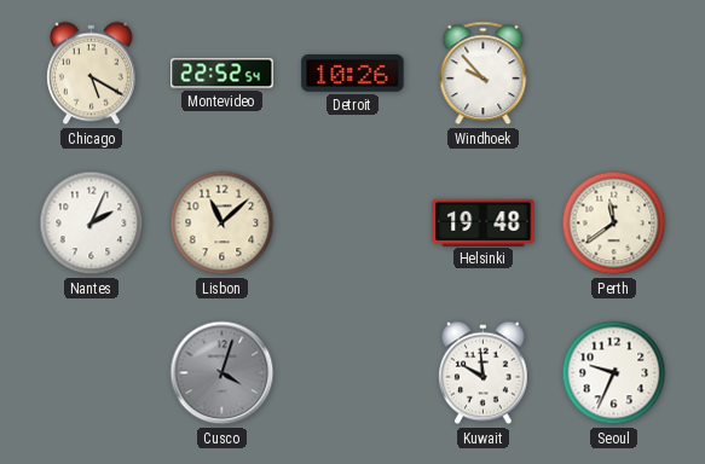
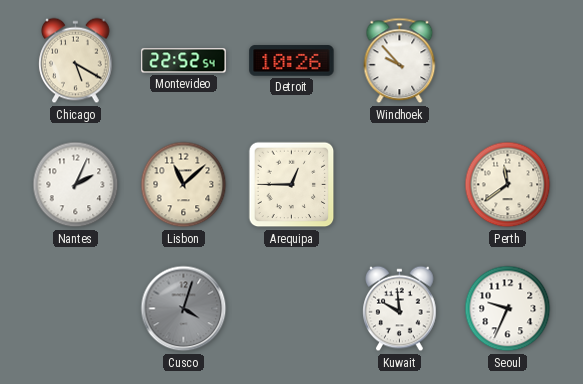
Arequipa: none -> 12:45
Helsinki: 19:48 -> none
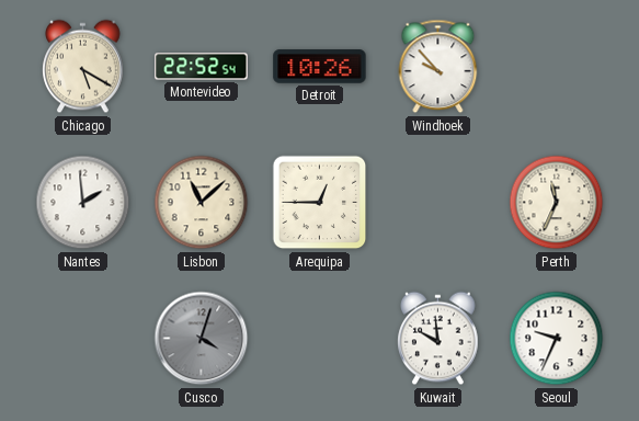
Nantes: 2:04 -> 1:59
Perth: 11:39 -> 11:34
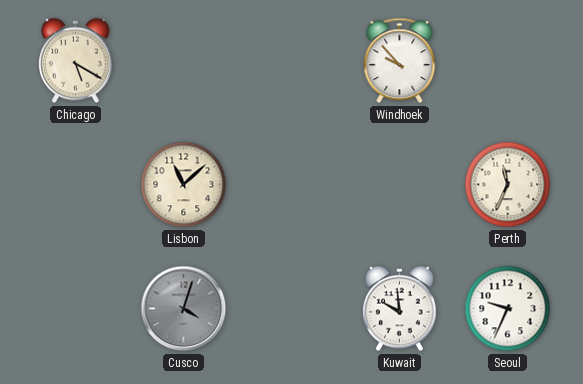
Montevideo: 22:52 -> none
Detroit: 10:26 -> none
Nantes: 1:59 -> none
Arequipa: 12:45 -> none
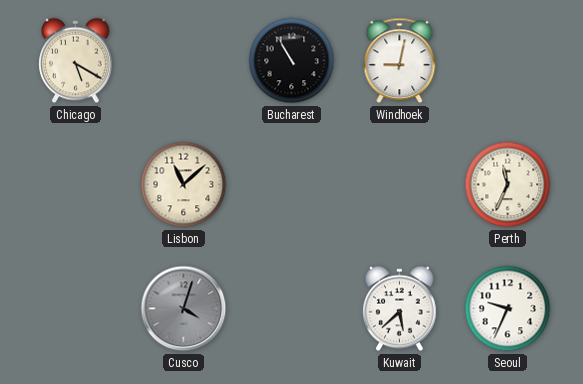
Bucharest: none -> 10:55
Windhoek: 9:53 -> 9:02
Kuwait: 9:59 -> 5:38
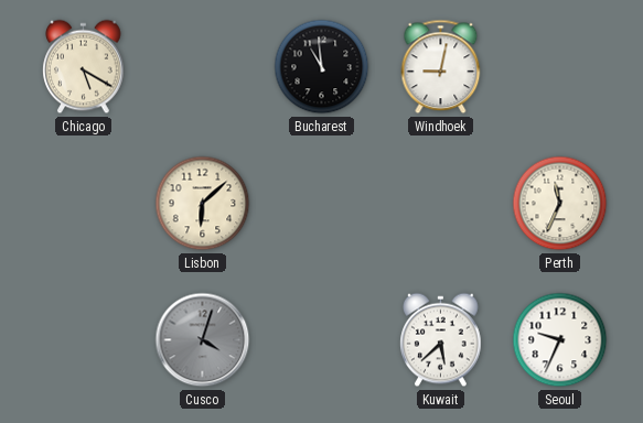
Bucharest: 10:55 -> 10:59
Lisbon: 11:08 -> 6:08
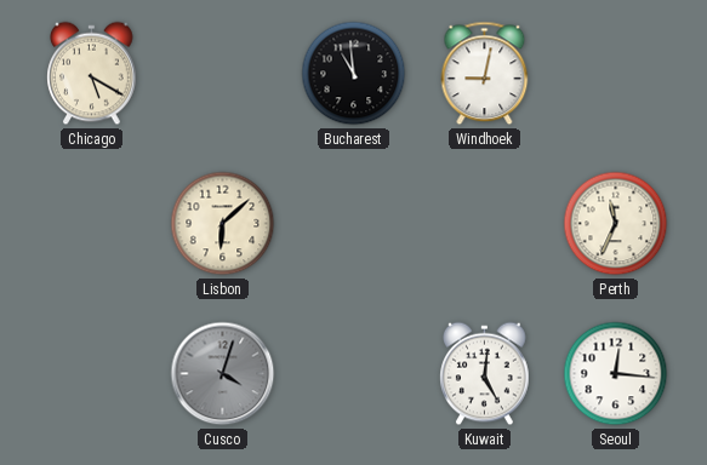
Kuwait: 5:38 -> 5:01
Seoul: 9:34 -> 12:16
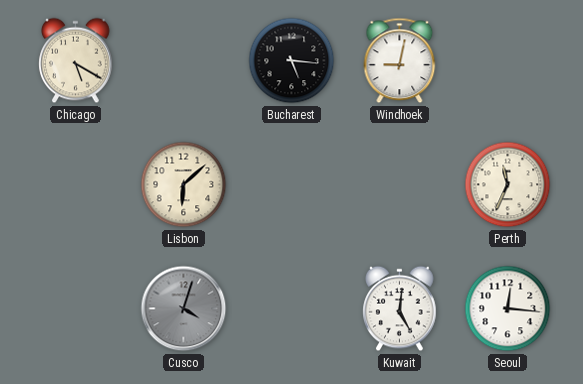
Bucharest: 10:59 -> 5:16
